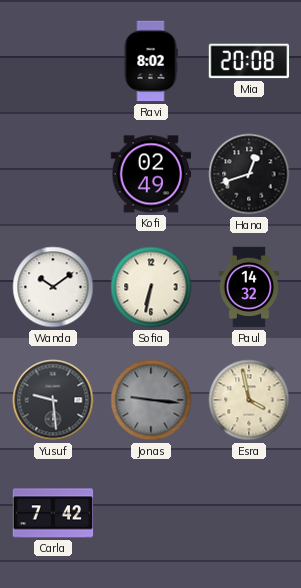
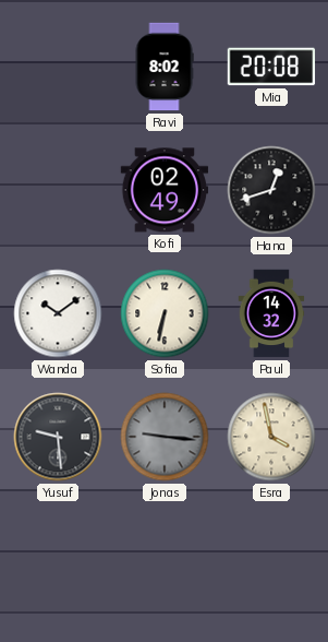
Carla: 7:42 -> none
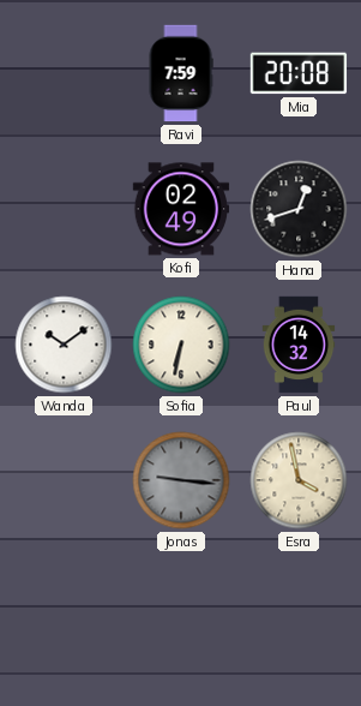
Ravi: 8:02 -> 7:59
Yusuf: 9:29 -> none
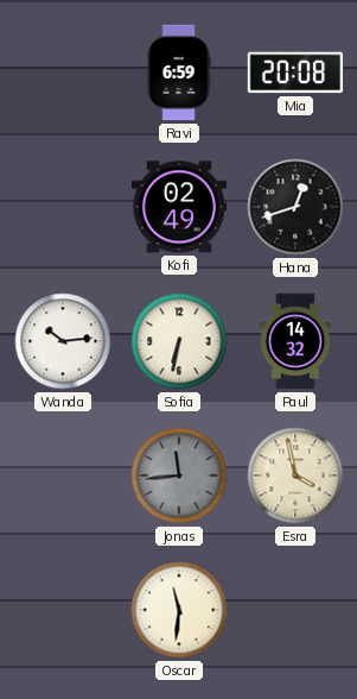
Ravi: 7:59 -> 6:59
Wanda: 10:09 -> 10:14
Jonas: 9:16 -> 11:44
Oscar: none -> 11:31
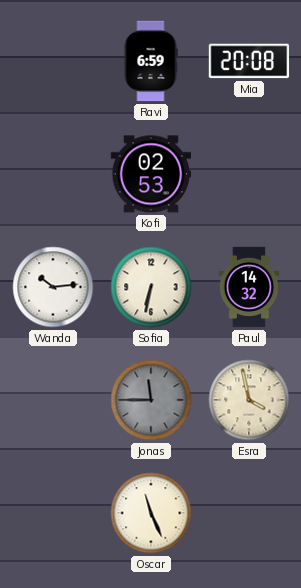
Kofi: 02:49 -> 02:53
Hana: 12:42 -> none
Jonas: 11:44 -> 11:45
Oscar: 11:31 -> 11:26
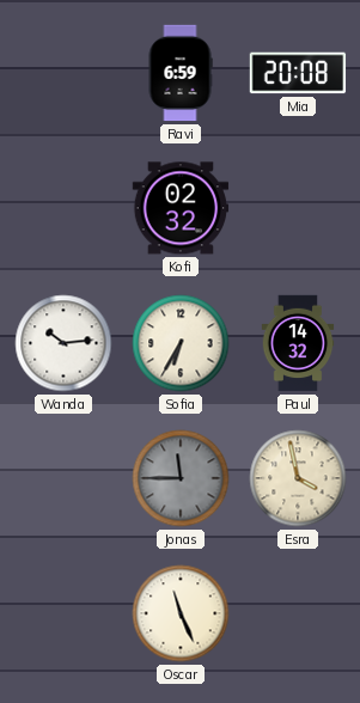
Kofi: 02:53 -> 02:32
Sofia: 6:32 -> 6:35
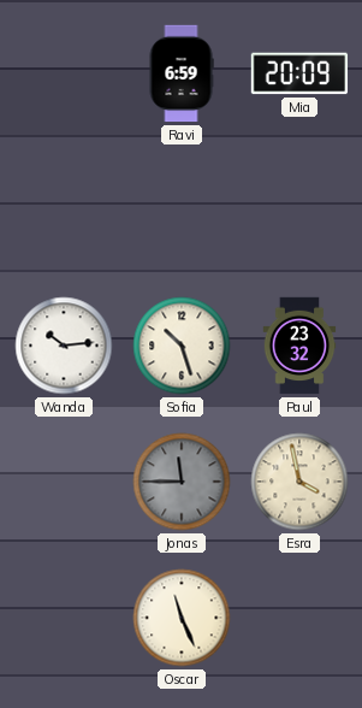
Mia: 20:08 -> 20:09
Kofi: 02:32 -> none
Sofia: 6:35 -> 10:27
Paul: 14:32 -> 23:32
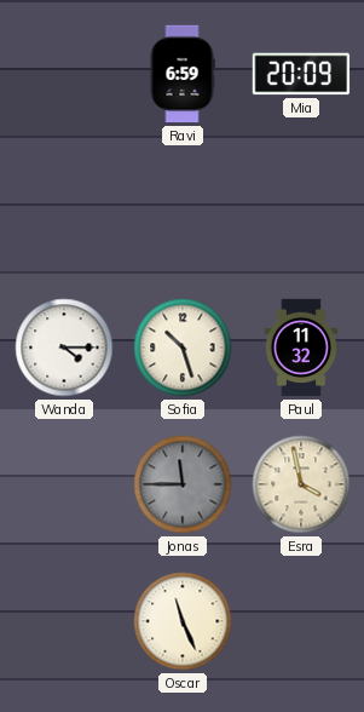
Wanda: 10:14 -> 4:15
Paul: 23:32 -> 11:32
